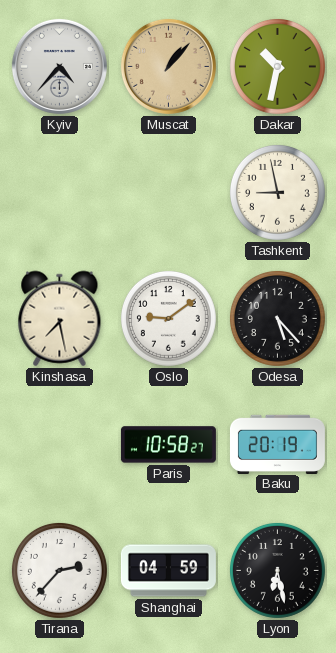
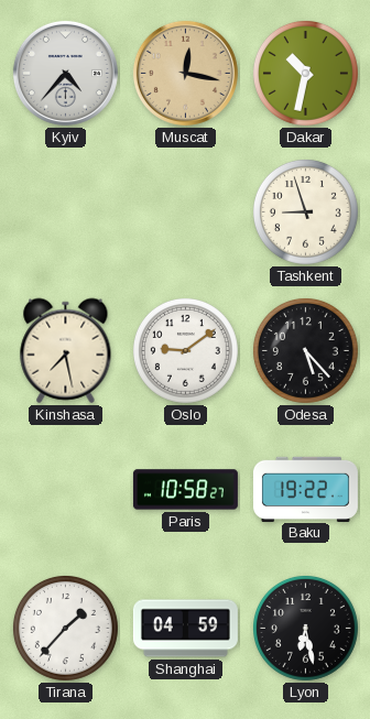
Muscat: 1:07 -> 12:17
Tashkent: 8:58 -> 8:57
Baku: 20:19 -> 19:22
Tirana: 2:37 -> 1:37
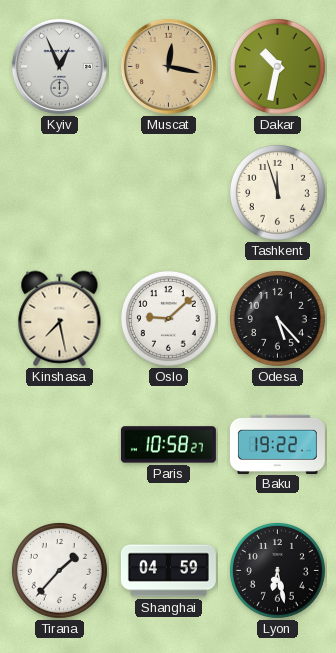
Kyiv: 4:37 -> 12:56
Tashkent: 8:57 -> 11:57
Oslo: 9:09 -> 9:08
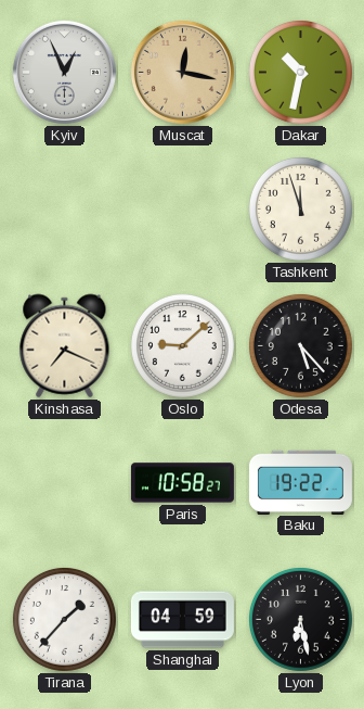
Kinshasa: 7:28 -> 7:19
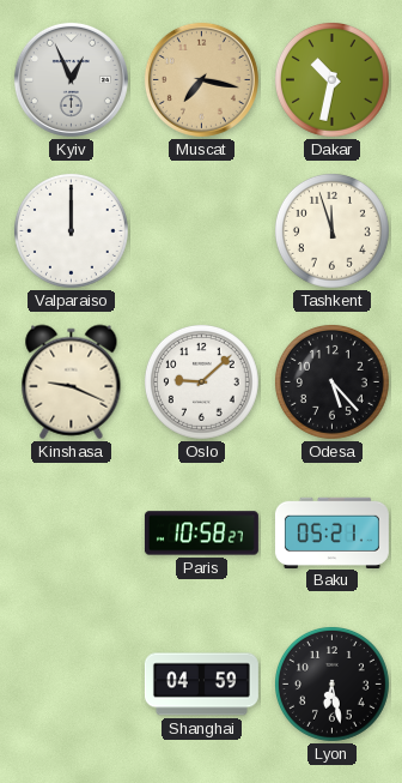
Muscat: 12:17 -> 7:17
Valparaiso: none -> 12:00
Kinshasa: 7:19 -> 9:19
Baku: 19:22 -> 05:21
Tirana: 1:37 -> none
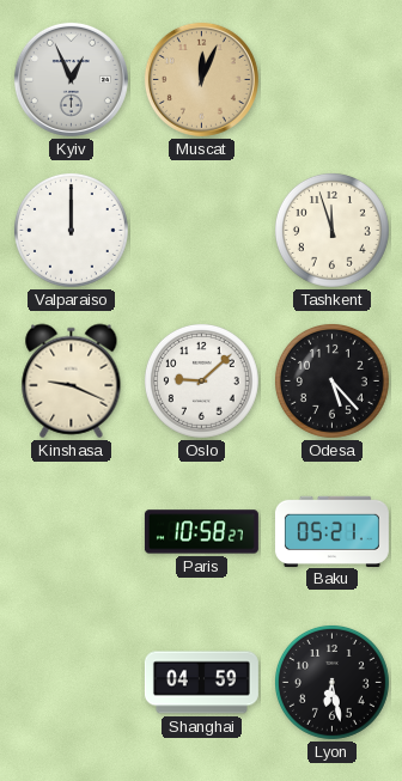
Muscat: 7:17 -> 12:04
Dakar: 10:32 -> none
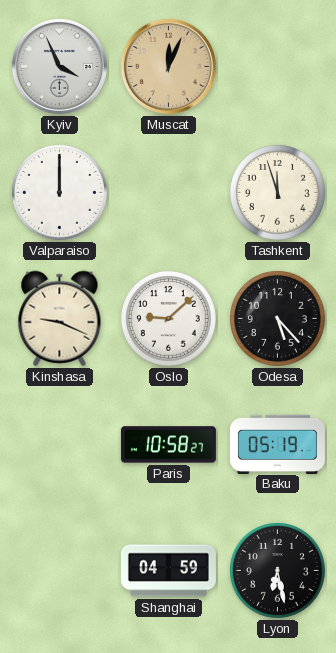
Kyiv: 12:56 -> 3:56
Baku: 05:21 -> 05:19
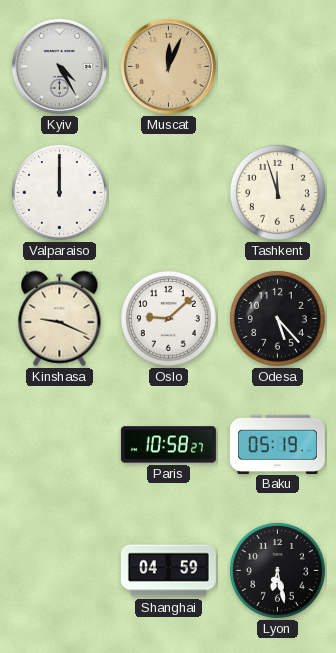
Kyiv: 3:56 -> 4:25
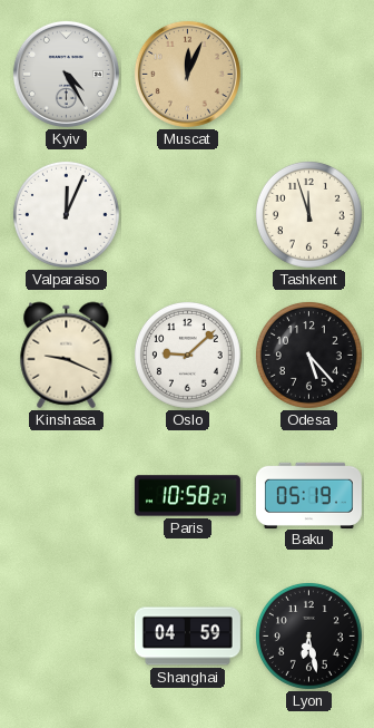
Valparaiso: 12:00 -> 12:04
